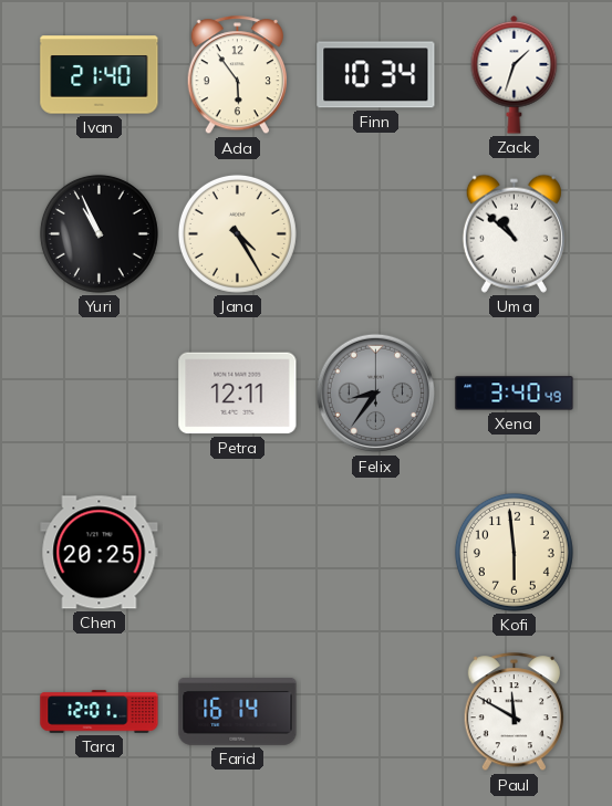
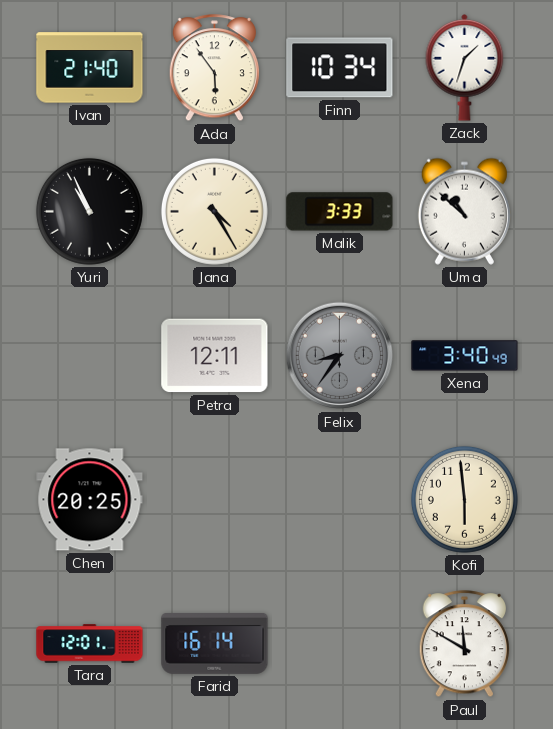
Malik: none -> 3:33
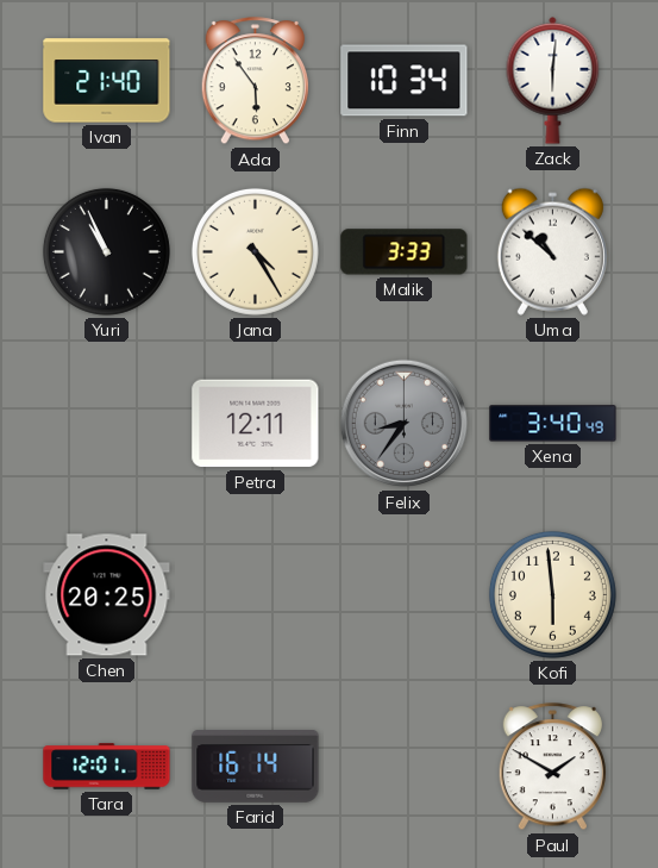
Zack: 1:33 -> 6:01
Paul: 11:50 -> 1:50
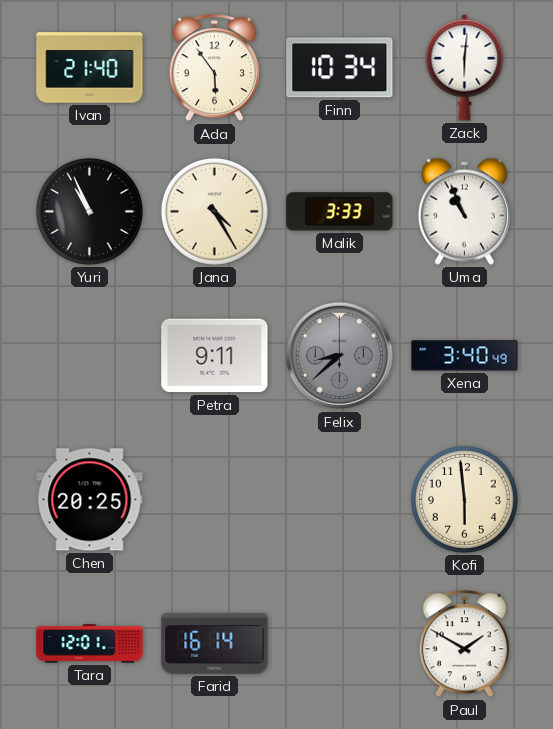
Uma: 10:52 -> 10:56
Petra: 12:11 -> 9:11
Felix: 8:36 -> 8:38
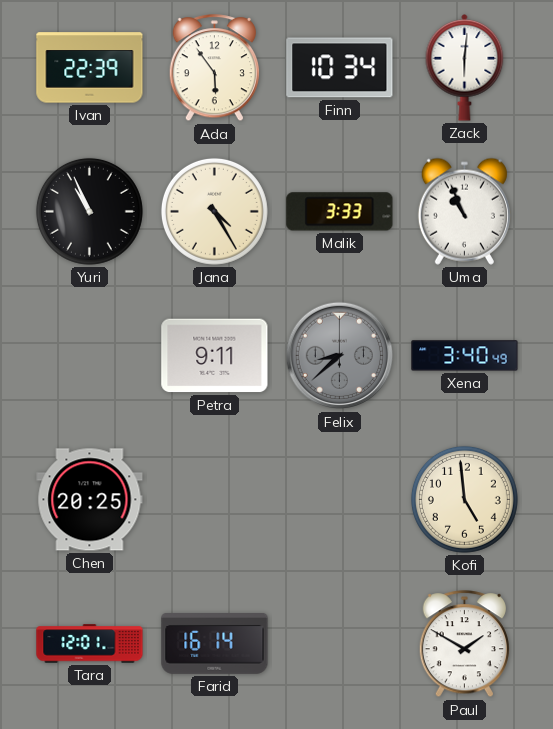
Ivan: 21:40 -> 22:39
Kofi: 5:59 -> 4:59
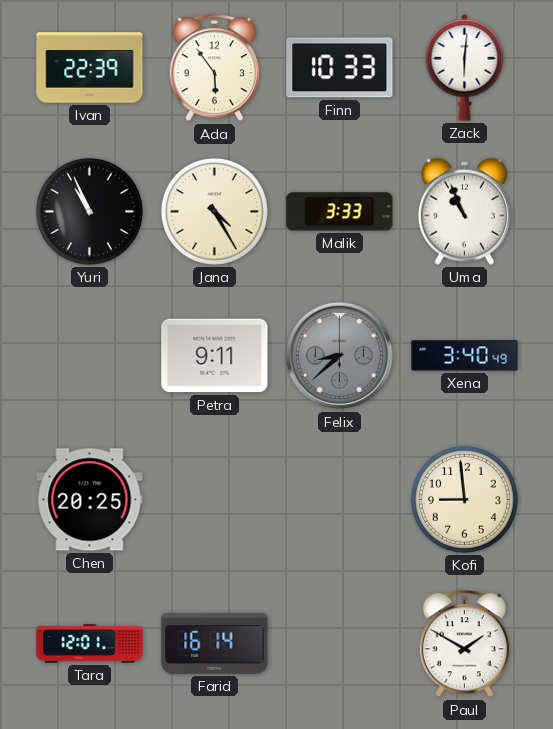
Finn: 10:34 -> 10:33
Kofi: 4:59 -> 8:59
